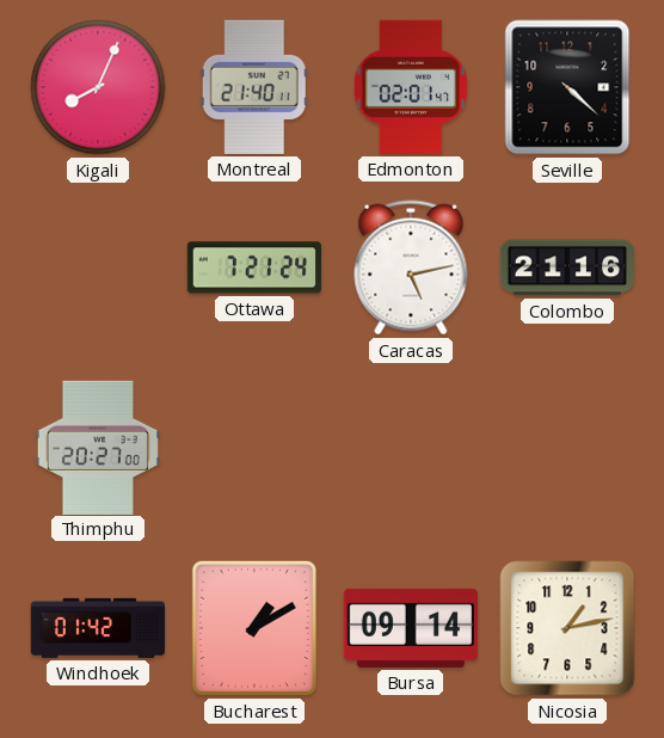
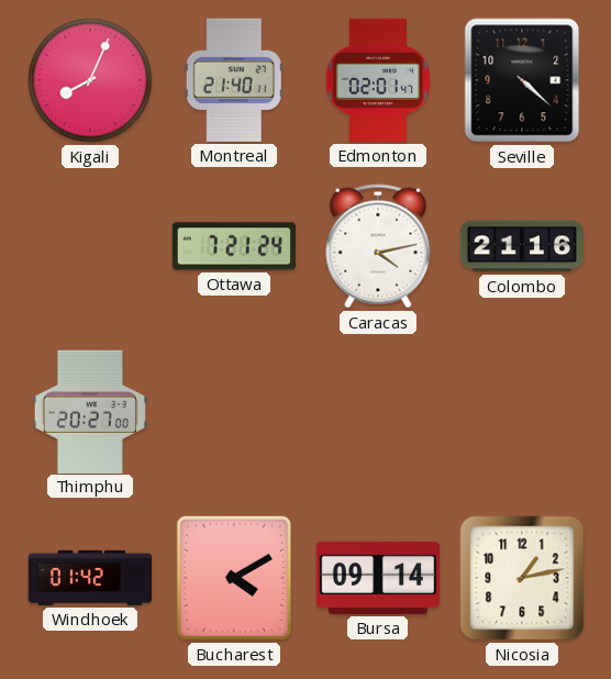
Caracas: 5:13 -> 4:13
Bucharest: 1:10 -> 4:10
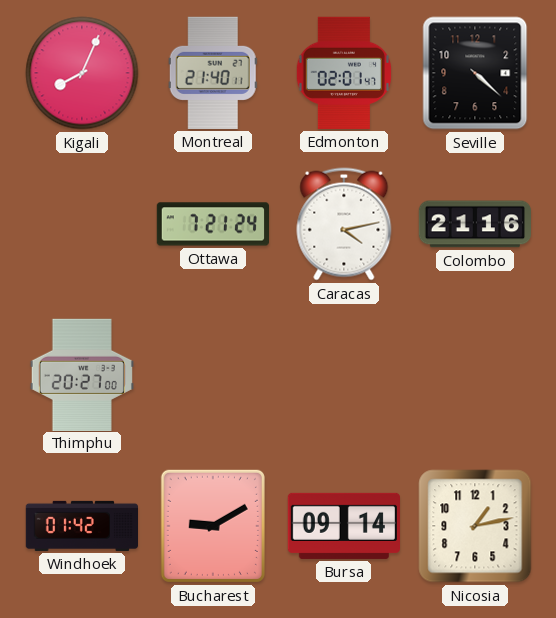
Bucharest: 4:10 -> 9:10
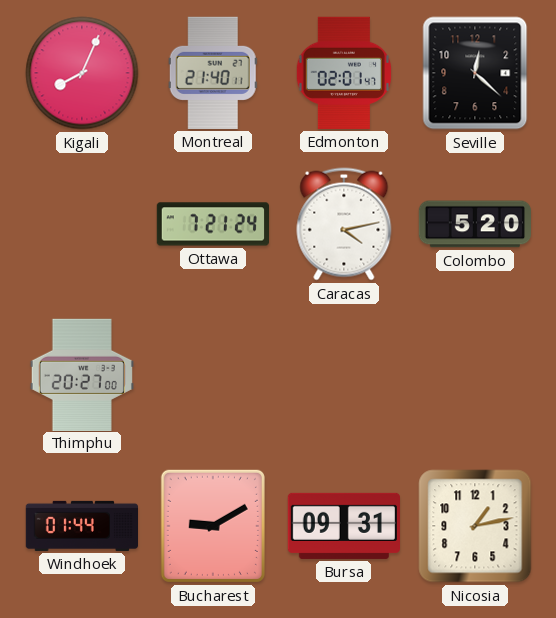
Seville: 4:22 -> 12:22
Colombo: 21:16 -> 5:20
Windhoek: 01:42 -> 01:44
Bursa: 09:14 -> 09:31
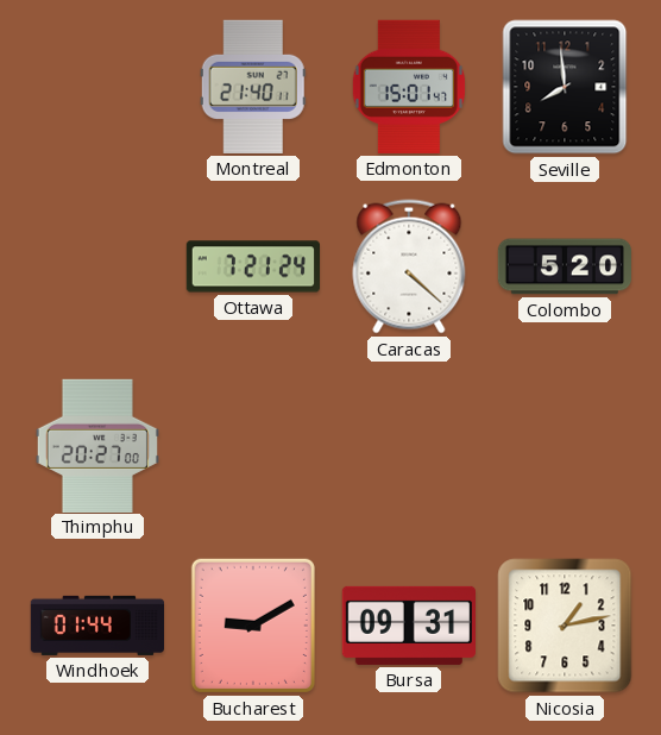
Kigali: 8:04 -> none
Edmonton: 02:01 -> 15:01
Seville: 12:22 -> 7:59
Caracas: 4:13 -> 4:22
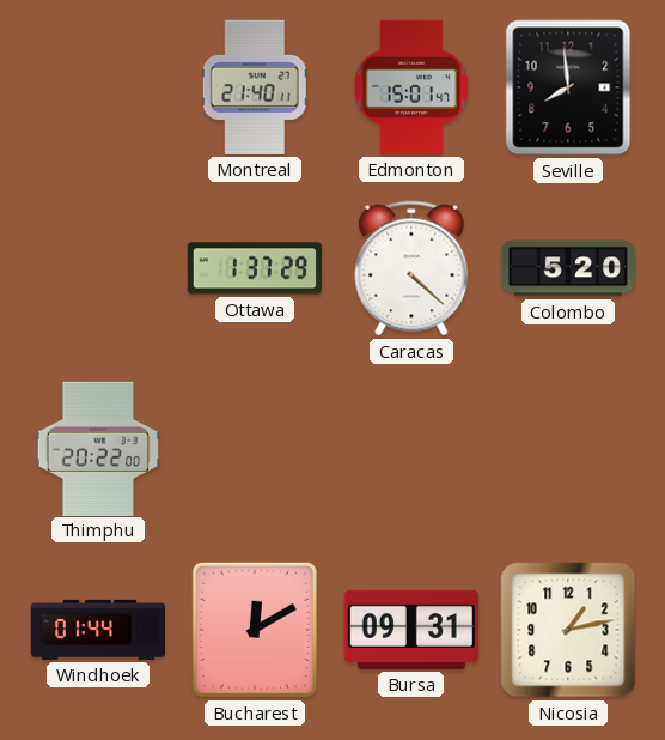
Ottawa: 7:21 -> 1:37
Thimphu: 20:27 -> 20:22
Bucharest: 9:10 -> 12:10
